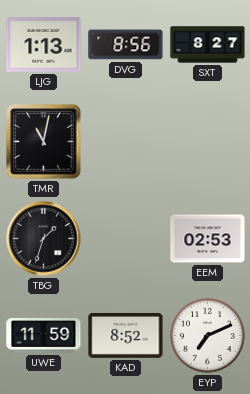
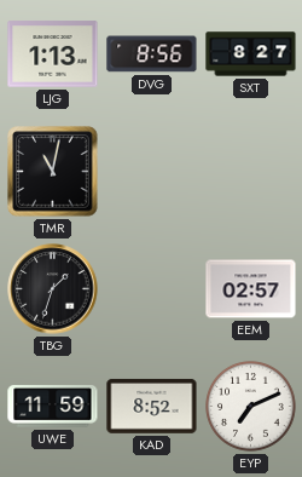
EEM: 02:53 -> 02:57
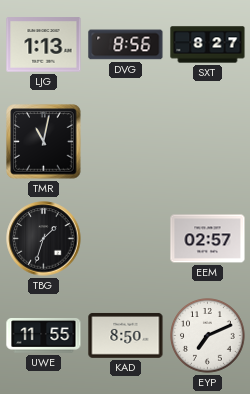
UWE: 11:59 -> 11:55
KAD: 8:52 -> 8:50
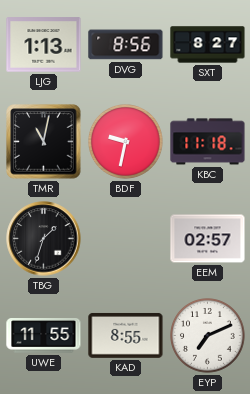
BDF: none -> 9:32
KBC: none -> 11:18
KAD: 8:50 -> 8:55
